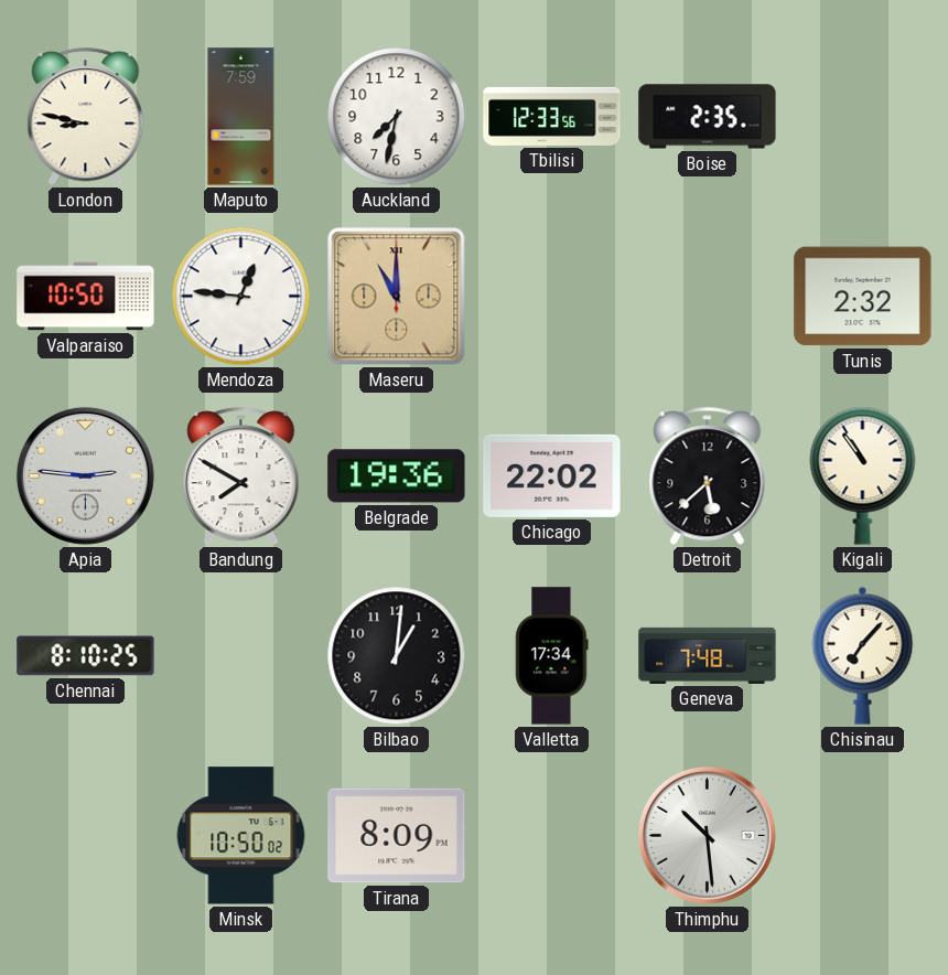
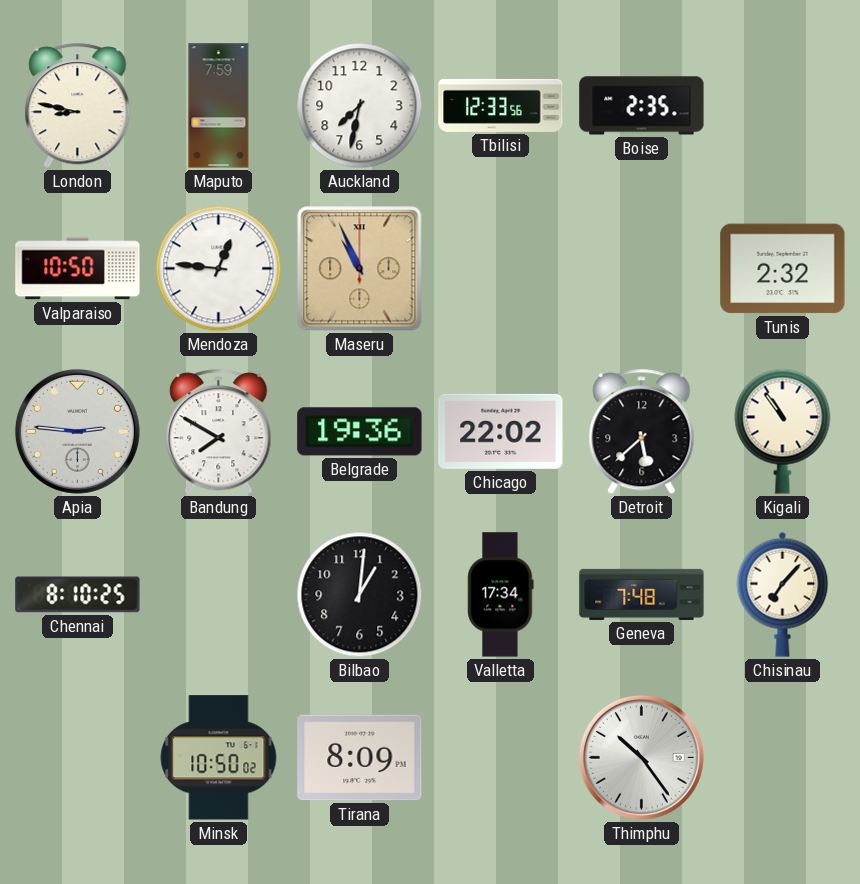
Maseru: 11:00 -> 10:56
Thimphu: 10:29 -> 10:24
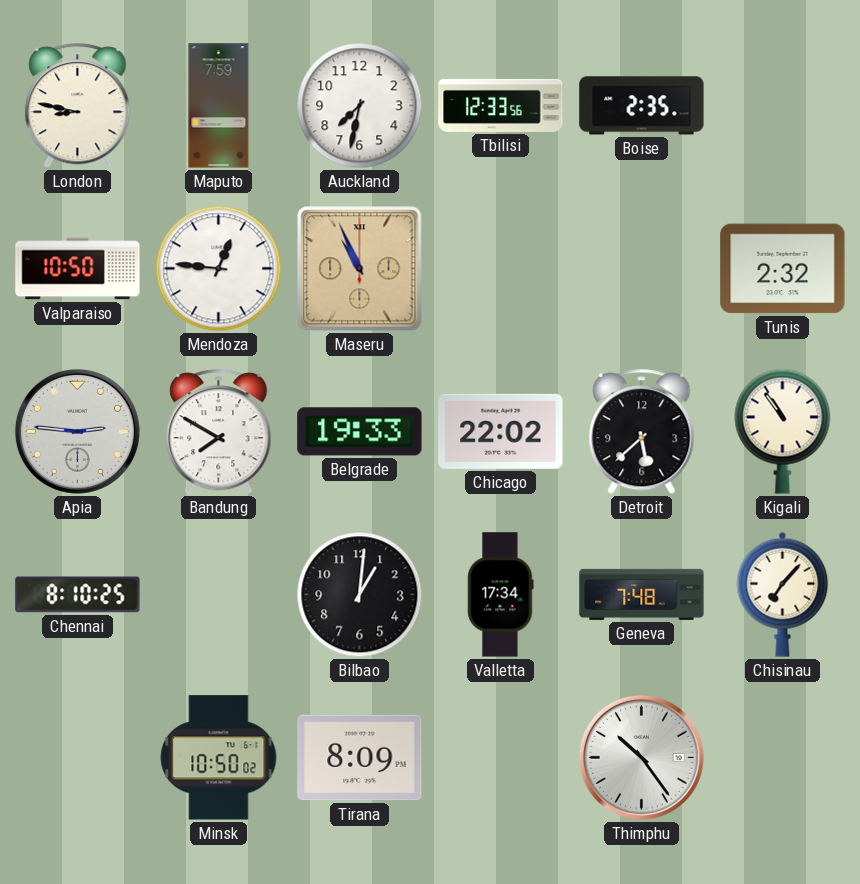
Belgrade: 19:36 -> 19:33
